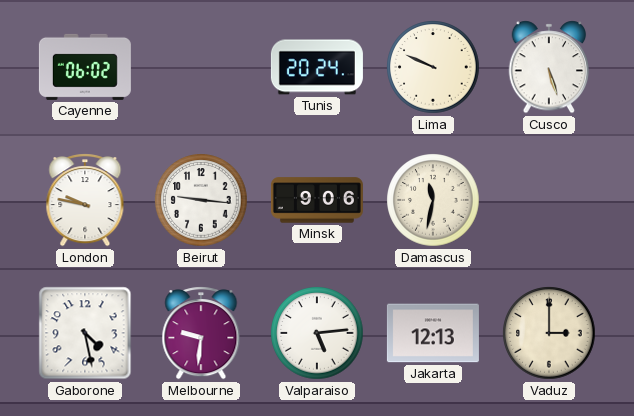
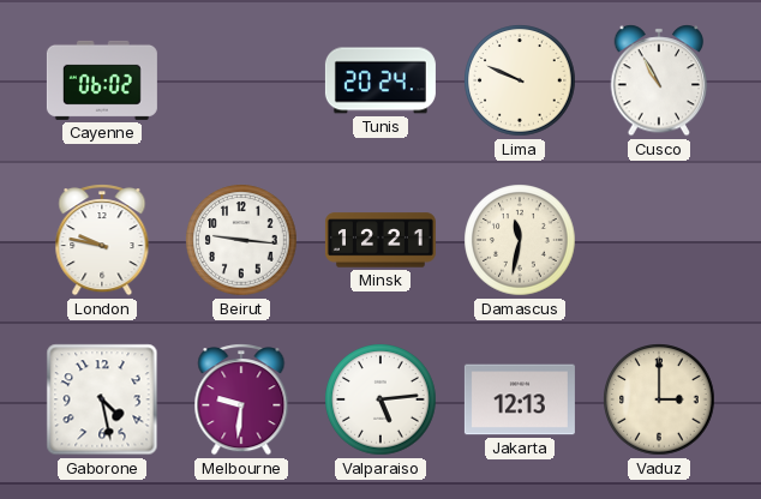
Cusco: 5:27 -> 10:55
Minsk: 9:06 -> 12:21
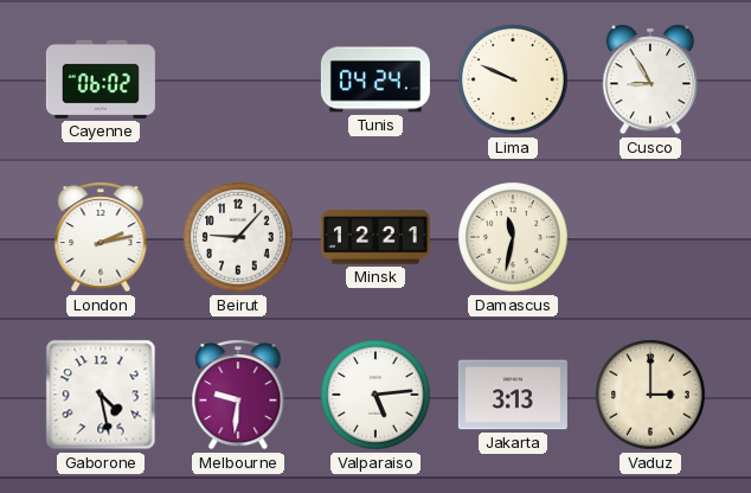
Tunis: 20:24 -> 04:24
Cusco: 10:55 -> 8:55
London: 9:47 -> 2:13
Beirut: 9:16 -> 9:07
Jakarta: 12:13 -> 3:13
